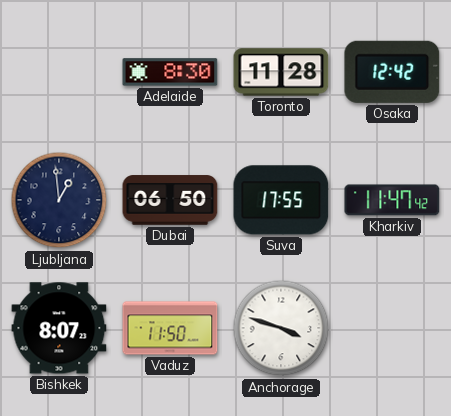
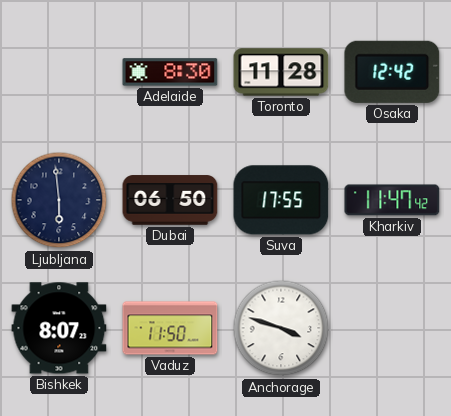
Ljubljana: 12:59 -> 5:59
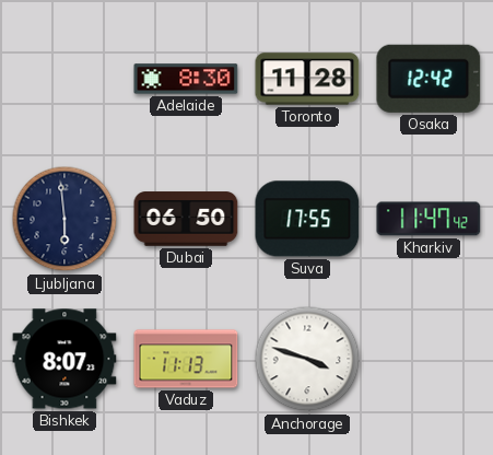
Vaduz: 11:50 -> 11:13
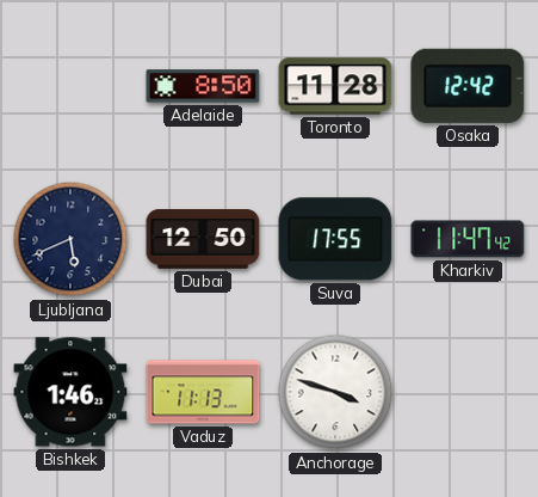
Adelaide: 8:30 -> 8:50
Ljubljana: 5:59 -> 5:41
Dubai: 06:50 -> 12:50
Bishkek: 8:07 -> 1:46
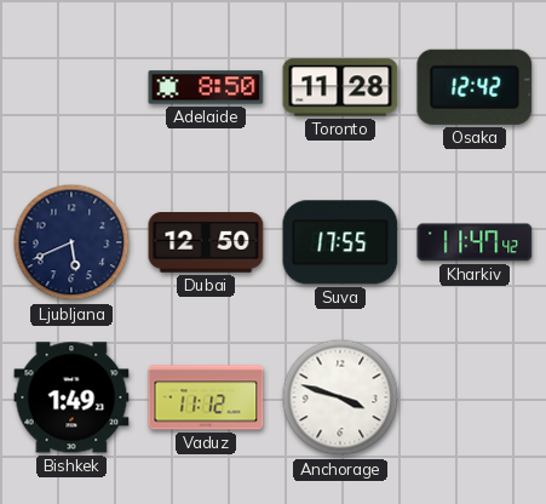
Bishkek: 1:46 -> 1:49
Vaduz: 11:13 -> 11:12
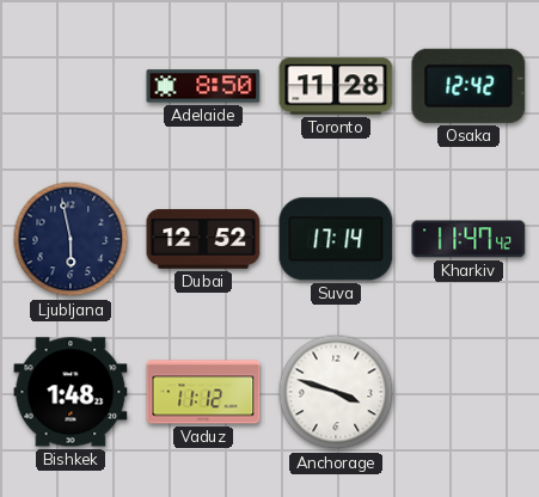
Ljubljana: 5:41 -> 5:58
Dubai: 12:50 -> 12:52
Suva: 17:55 -> 17:14
Bishkek: 1:49 -> 1:48
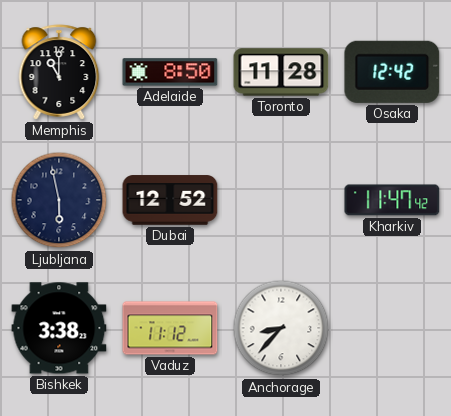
Memphis: none -> 11:00
Suva: 17:14 -> none
Bishkek: 1:48 -> 3:38
Anchorage: 3:48 -> 8:37
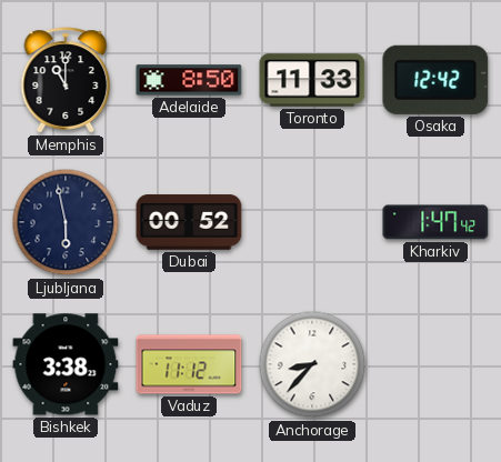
Toronto: 11:28 -> 11:33
Dubai: 12:52 -> 00:52
Kharkiv: 11:47 -> 1:47
